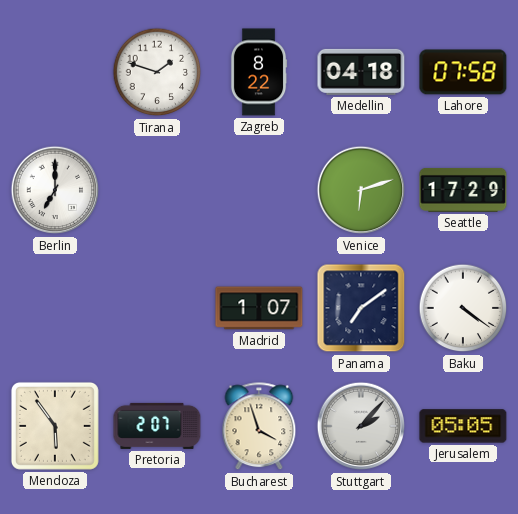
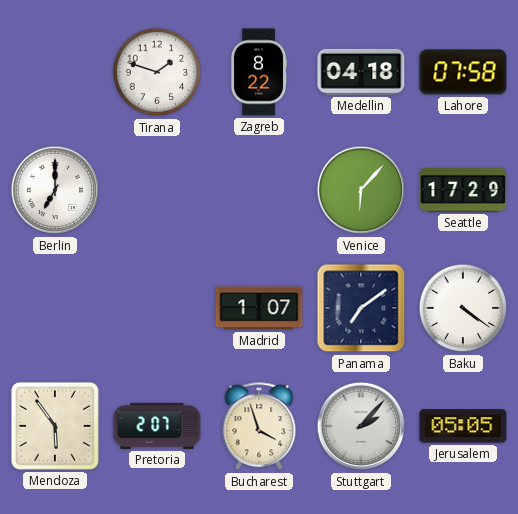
Venice: 6:12 -> 6:07
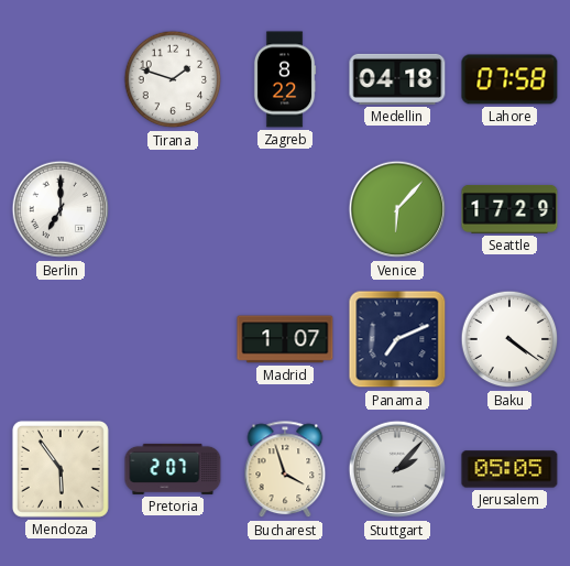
Panama: 7:09 -> 7:11
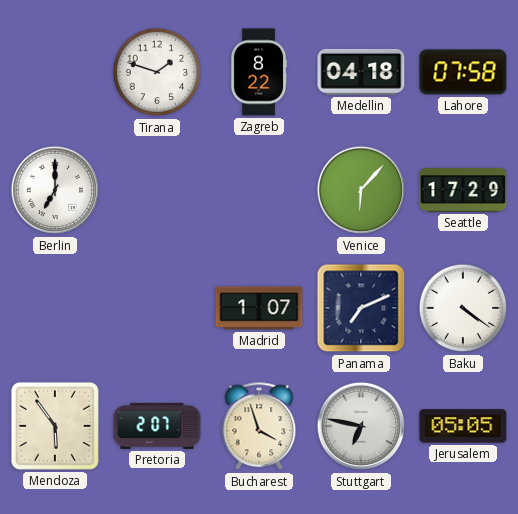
Stuttgart: 2:07 -> 6:47
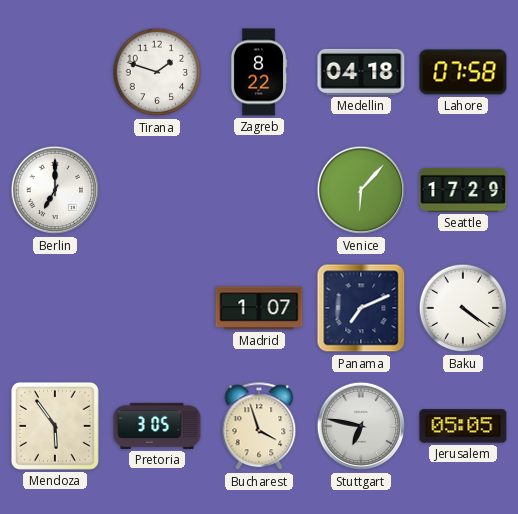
Pretoria: 2:07 -> 3:05
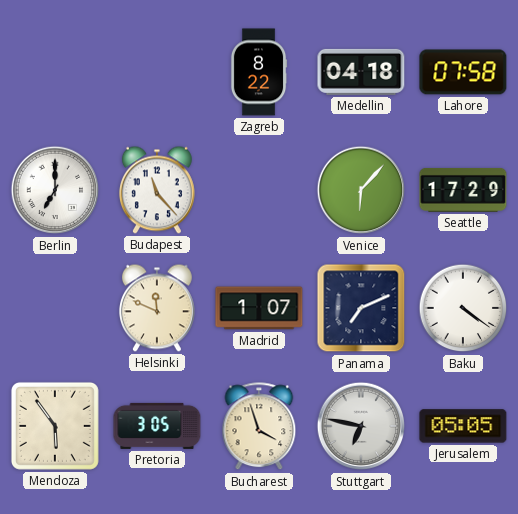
Tirana: 1:48 -> none
Budapest: none -> 11:23
Helsinki: none -> 11:49
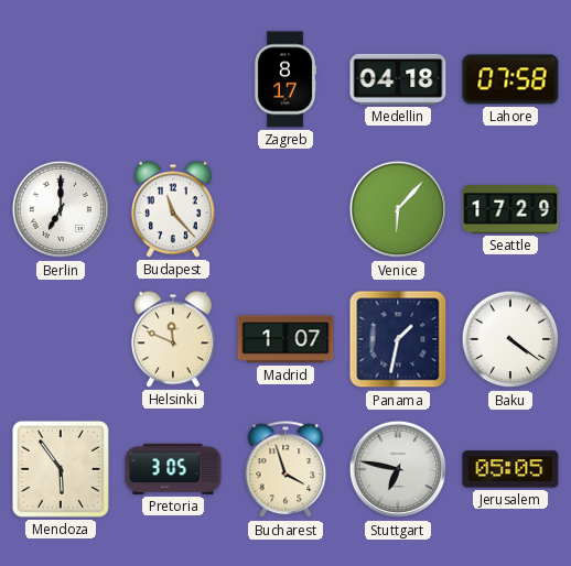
Zagreb: 8:22 -> 8:17
Panama: 7:11 -> 1:32
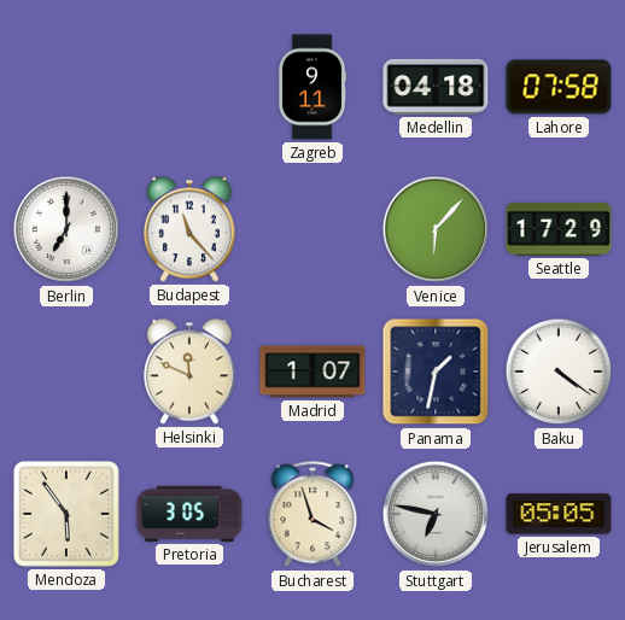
Zagreb: 8:17 -> 9:11
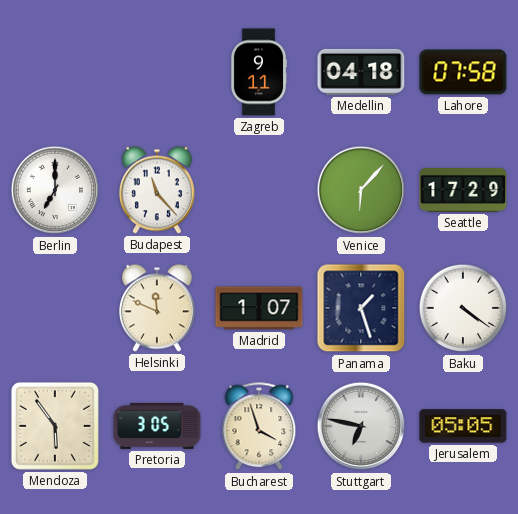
Panama: 1:32 -> 1:27
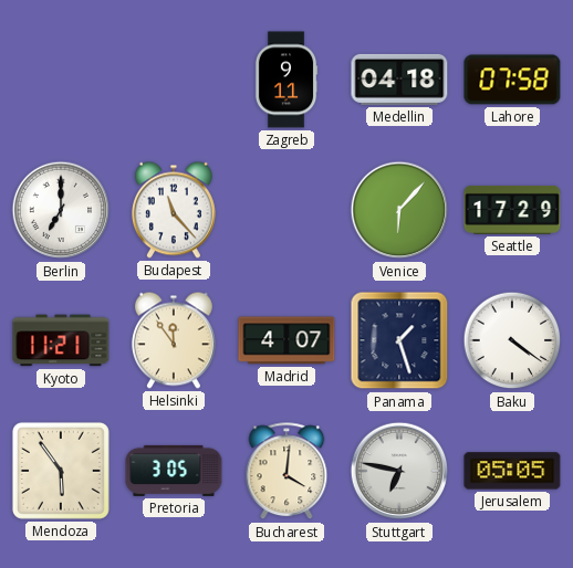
Kyoto: none -> 11:21
Helsinki: 11:49 -> 11:54
Madrid: 1:07 -> 4:07
Bucharest: 3:57 -> 4:01
